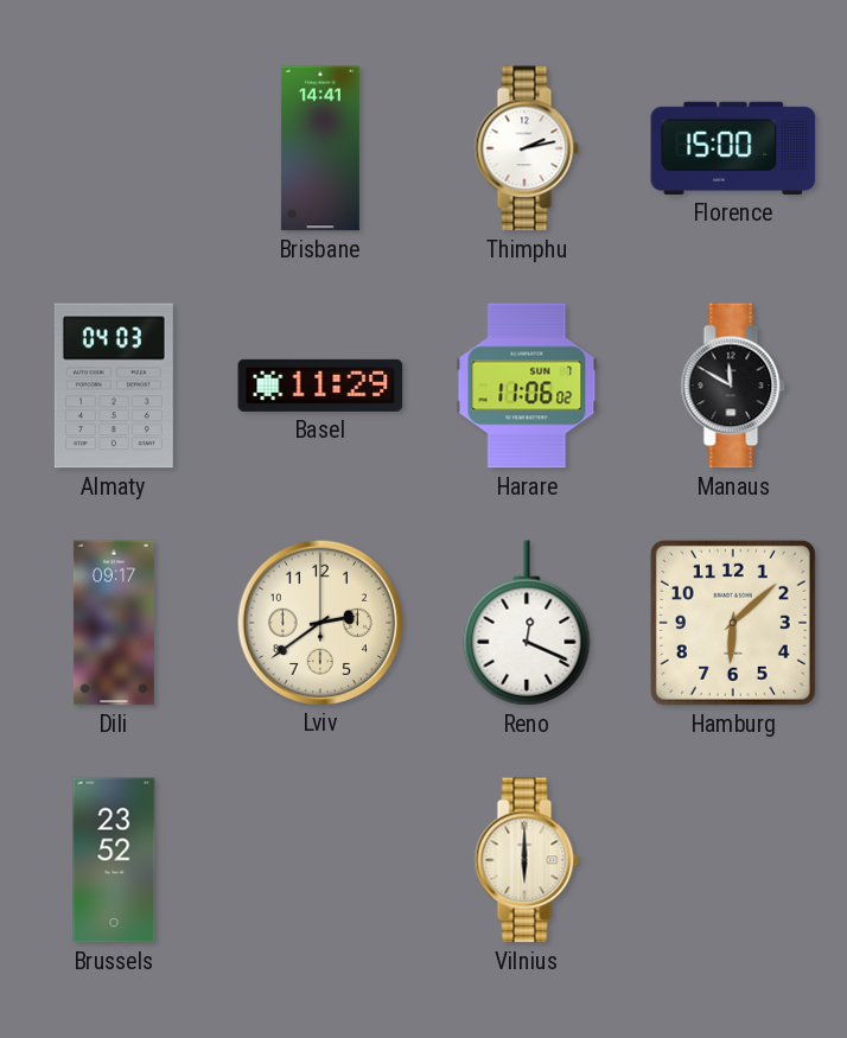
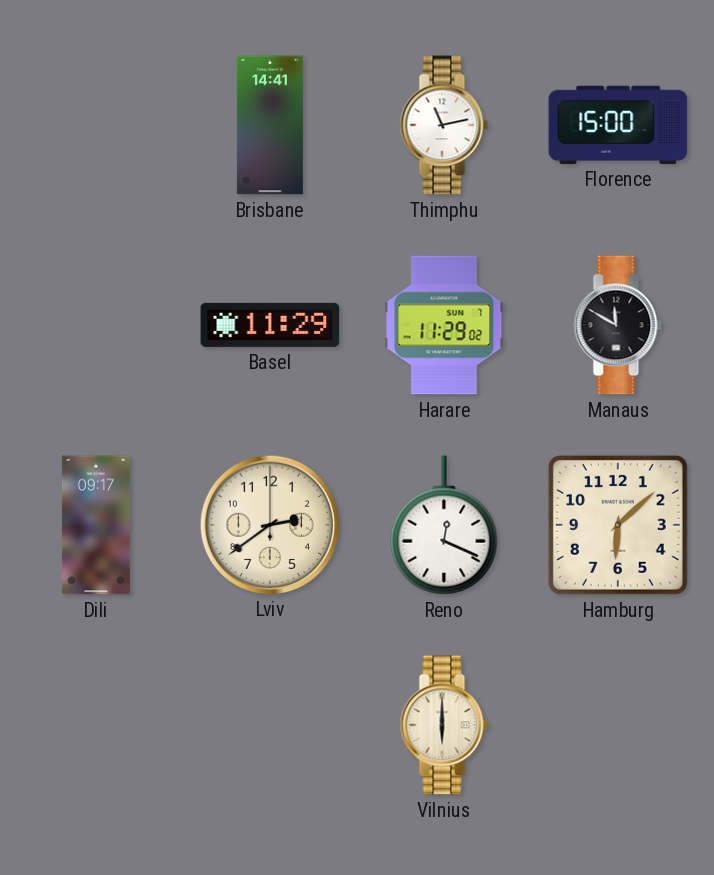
Thimphu: 2:13 -> 11:13
Almaty: 04:03 -> none
Harare: 11:06 -> 11:29
Brussels: 23:52 -> none
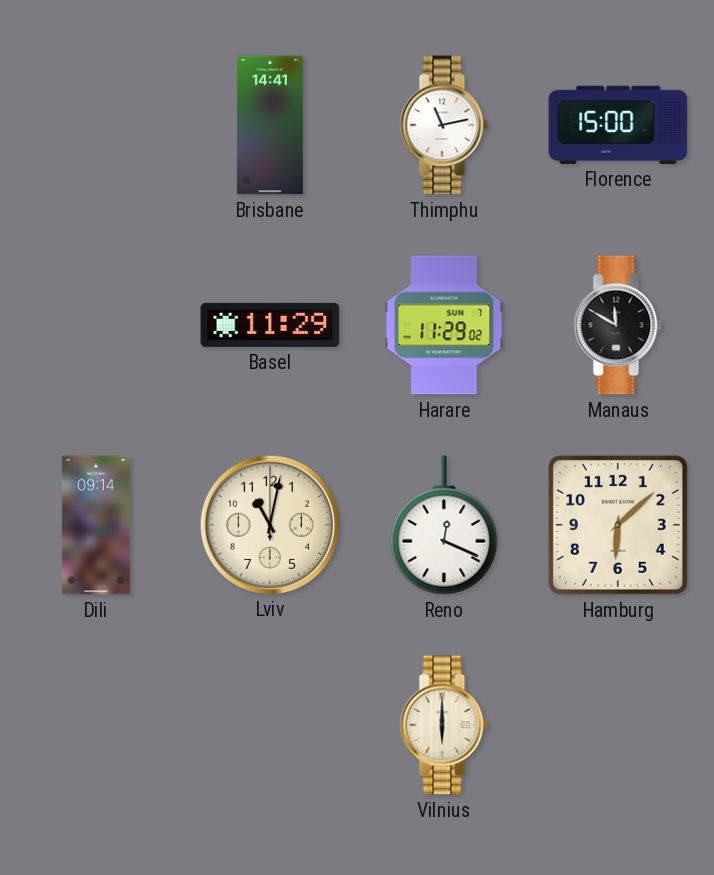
Dili: 09:17 -> 09:14
Lviv: 2:39 -> 11:02
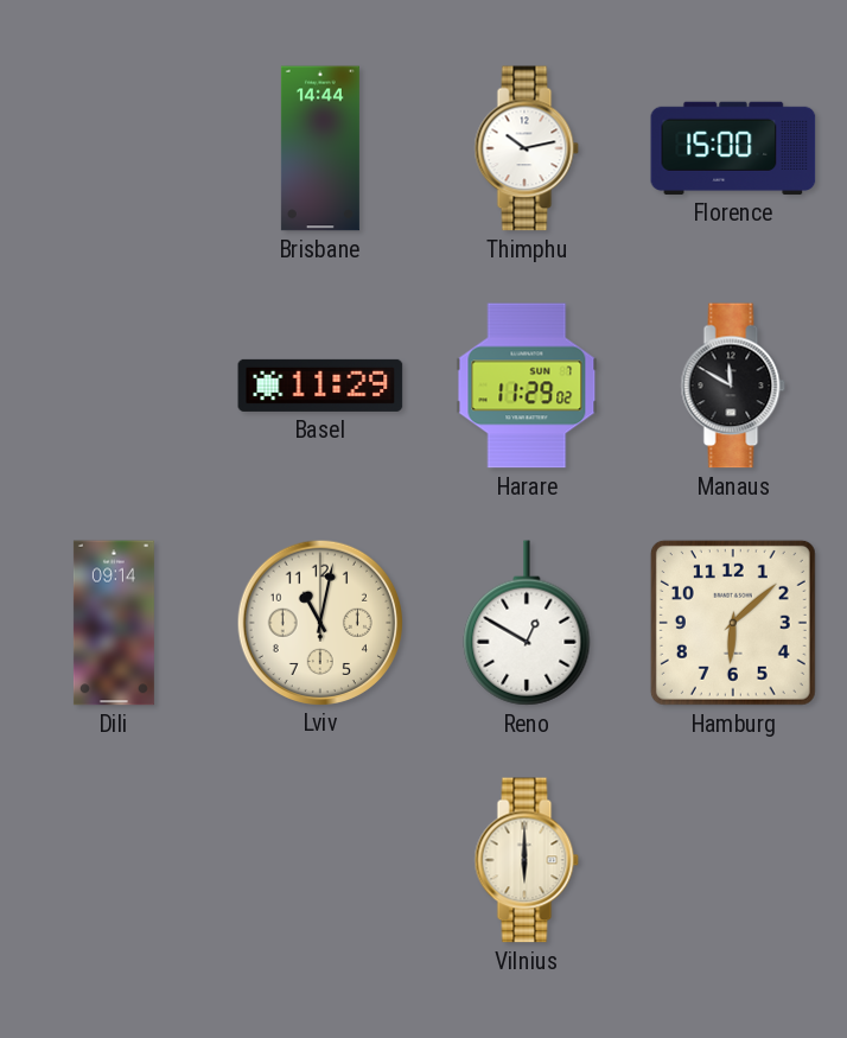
Brisbane: 14:41 -> 14:44
Thimphu: 11:13 -> 10:13
Reno: 12:19 -> 12:50
